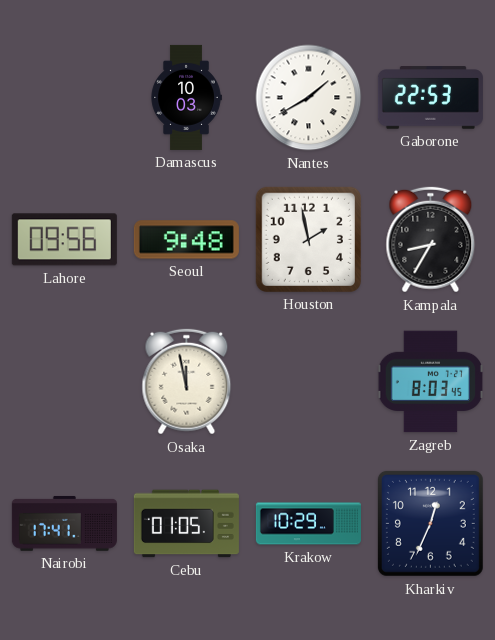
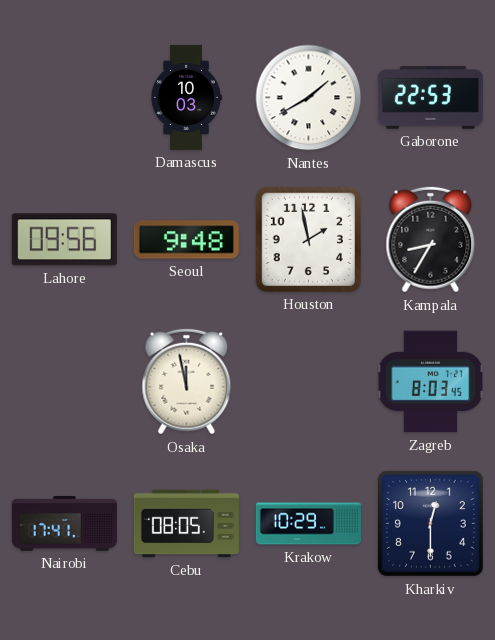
Cebu: 01:05 -> 08:05
Kharkiv: 12:34 -> 12:30
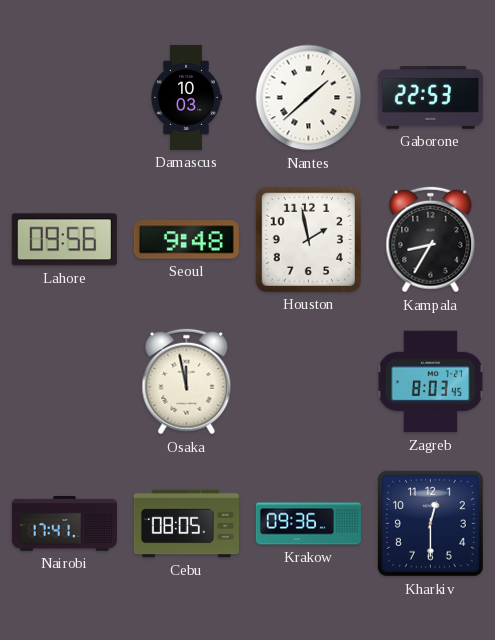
Nantes: 1:40 -> 1:38
Krakow: 10:29 -> 09:36
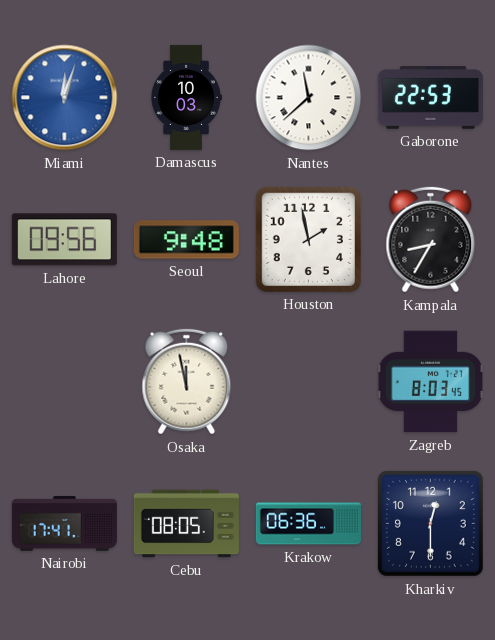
Miami: none -> 12:03
Nantes: 1:38 -> 11:38
Krakow: 09:36 -> 06:36
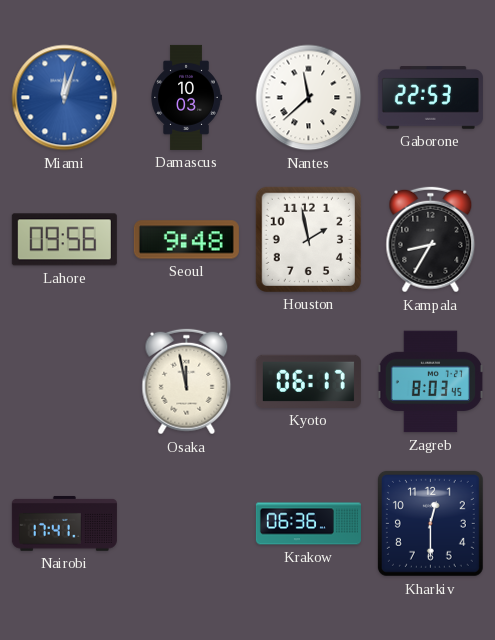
Kyoto: none -> 06:17
Cebu: 08:05 -> none
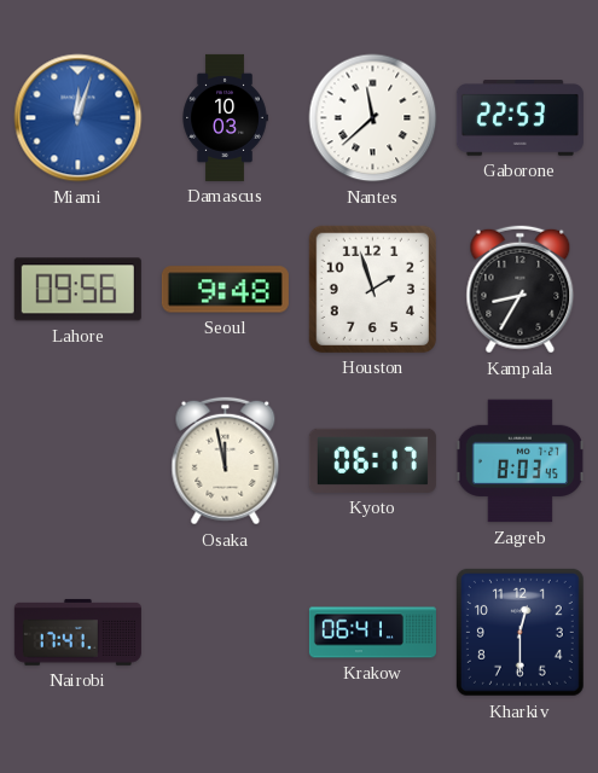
Houston: 1:58 -> 1:57
Krakow: 06:36 -> 06:41
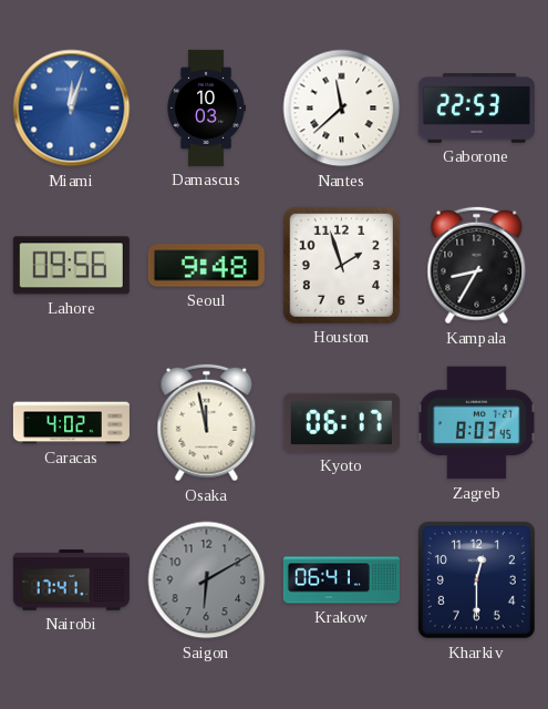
Caracas: none -> 4:02
Saigon: none -> 6:10
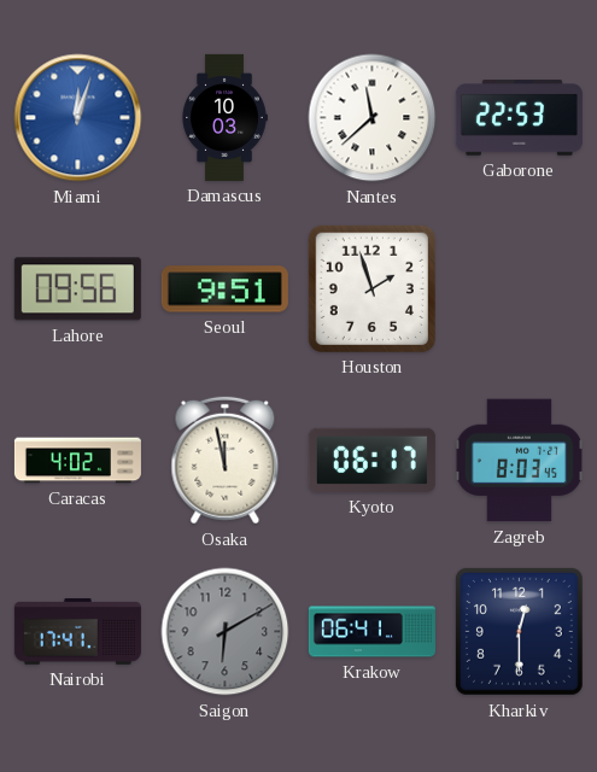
Seoul: 9:48 -> 9:51
Kampala: 8:35 -> none
